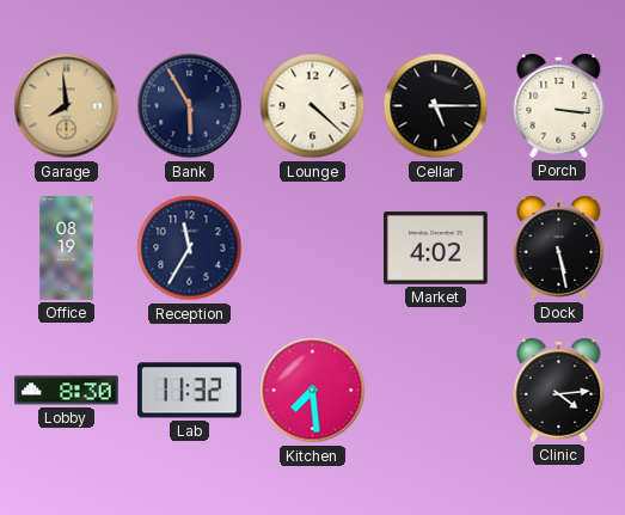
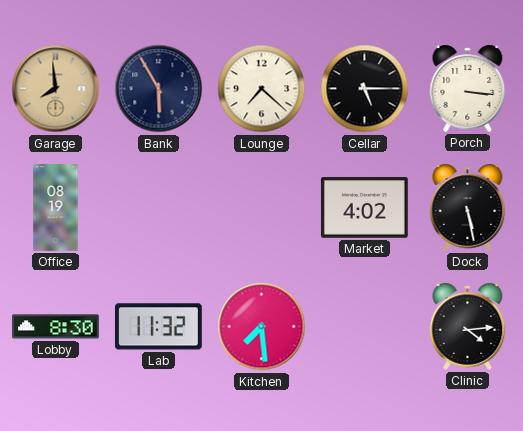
Lounge: 4:22 -> 7:22
Reception: 11:35 -> none
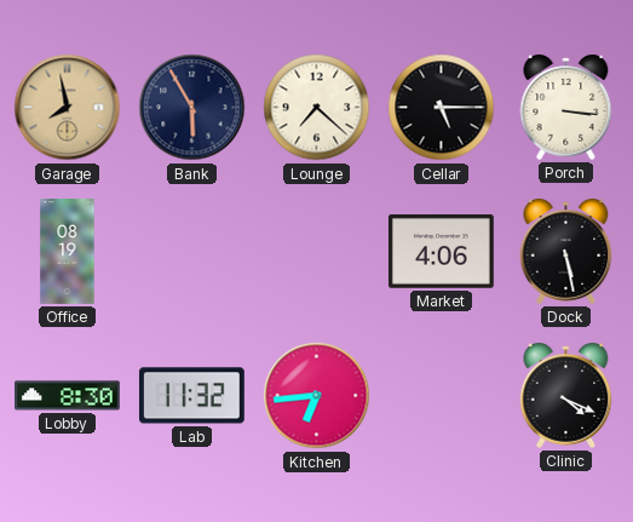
Garage: 7:59 -> 7:58
Market: 4:02 -> 4:06
Kitchen: 7:29 -> 6:44
Clinic: 4:14 -> 4:19
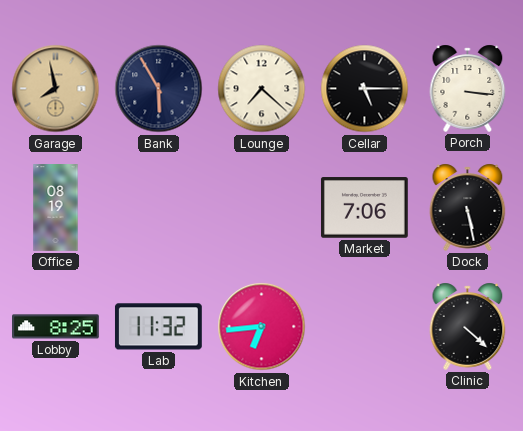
Market: 4:06 -> 7:06
Lobby: 8:30 -> 8:25
Clinic: 4:19 -> 4:22
